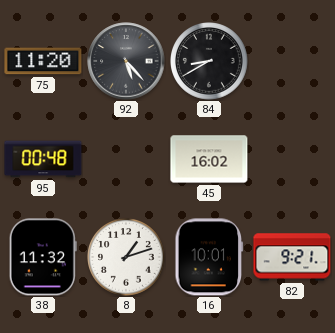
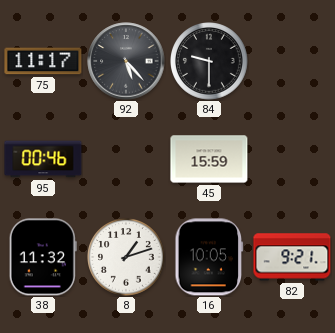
75: 11:20 -> 11:17
84: 8:40 -> 9:30
95: 00:48 -> 00:46
45: 16:02 -> 15:59
16: 10:01 -> 10:05
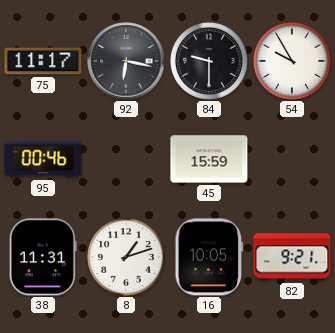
92: 5:23 -> 6:17
54: none -> 9:55
38: 11:32 -> 11:31
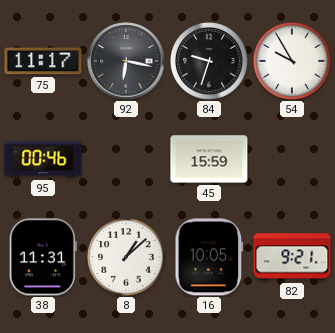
84: 9:30 -> 9:33
8: 1:12 -> 1:08
